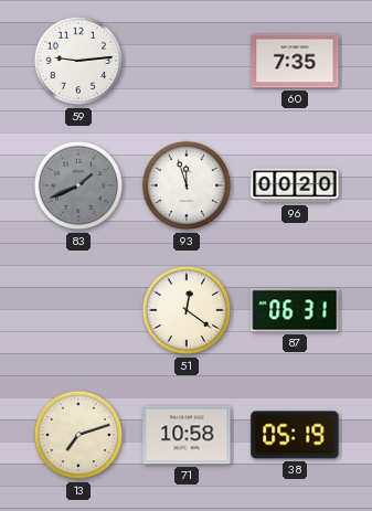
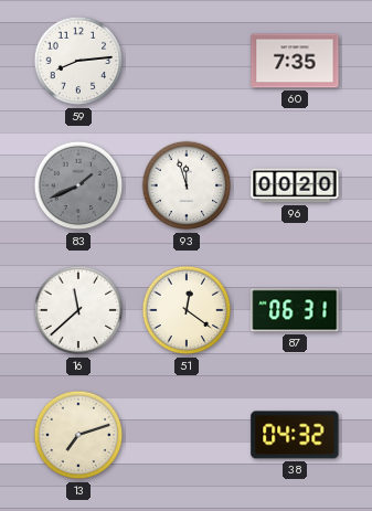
59: 9:14 -> 8:14
16: none -> 11:38
71: 10:58 -> none
38: 05:19 -> 04:32
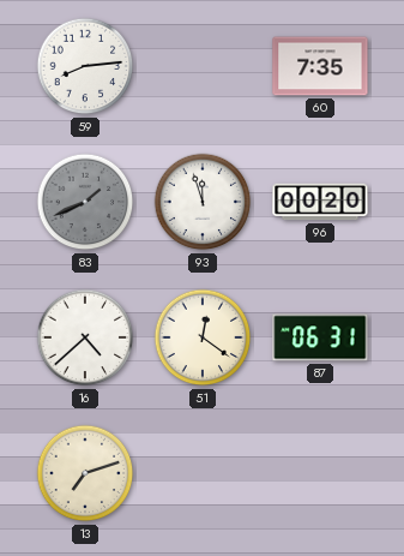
16: 11:38 -> 4:38
38: 04:32 -> none
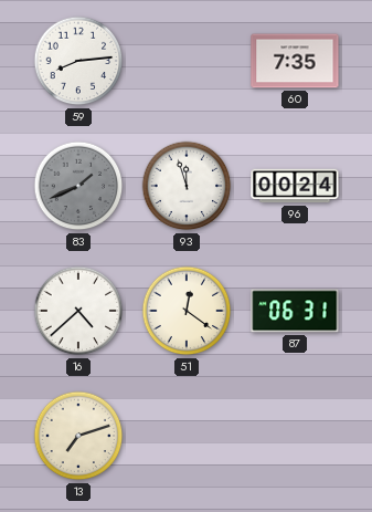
96: 00:20 -> 00:24
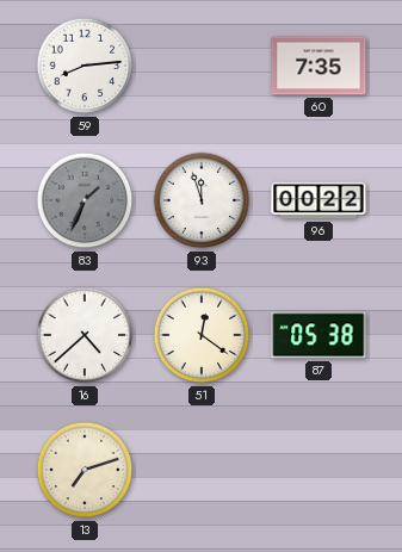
83: 1:41 -> 1:34
96: 00:24 -> 00:22
87: 06:31 -> 05:38
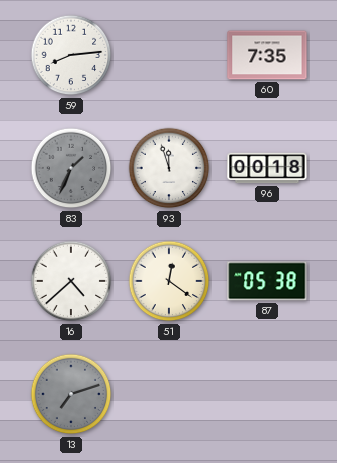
96: 00:22 -> 00:18
13 dial: cream -> grey
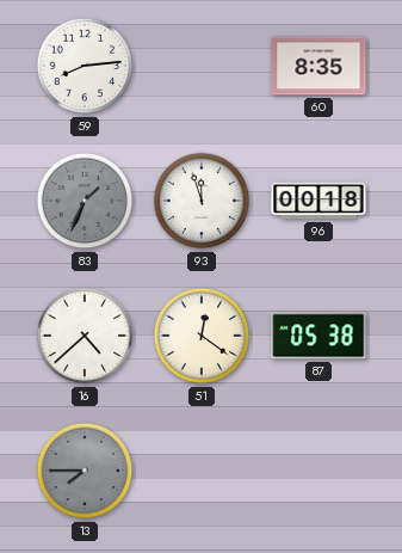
60: 7:35 -> 8:35
13: 7:12 -> 7:45
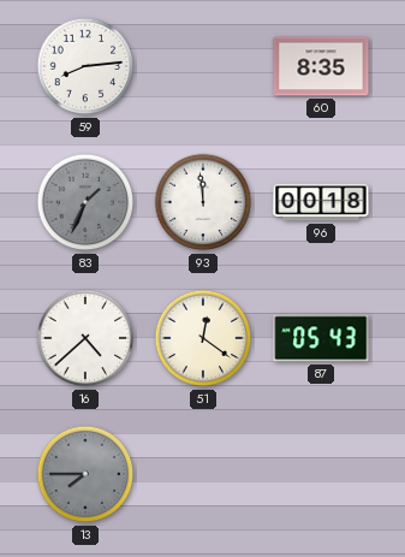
93: 11:57 -> 11:59
87: 05:38 -> 05:43
